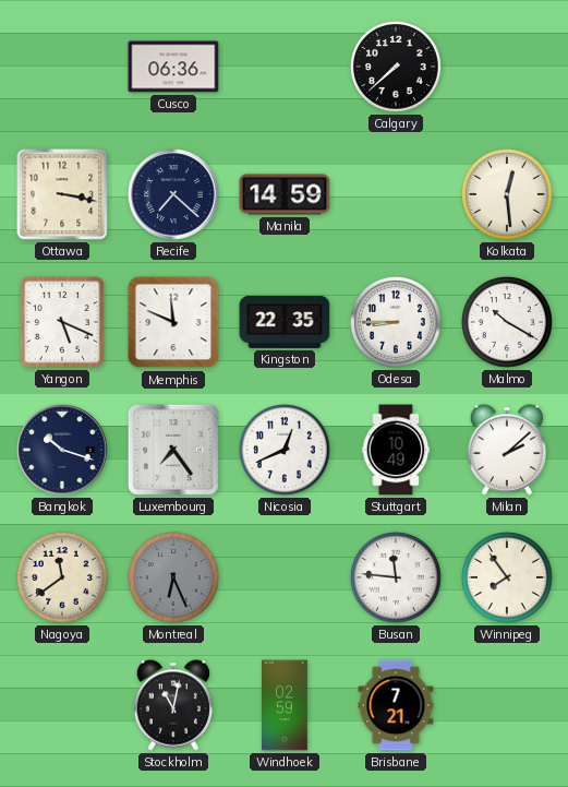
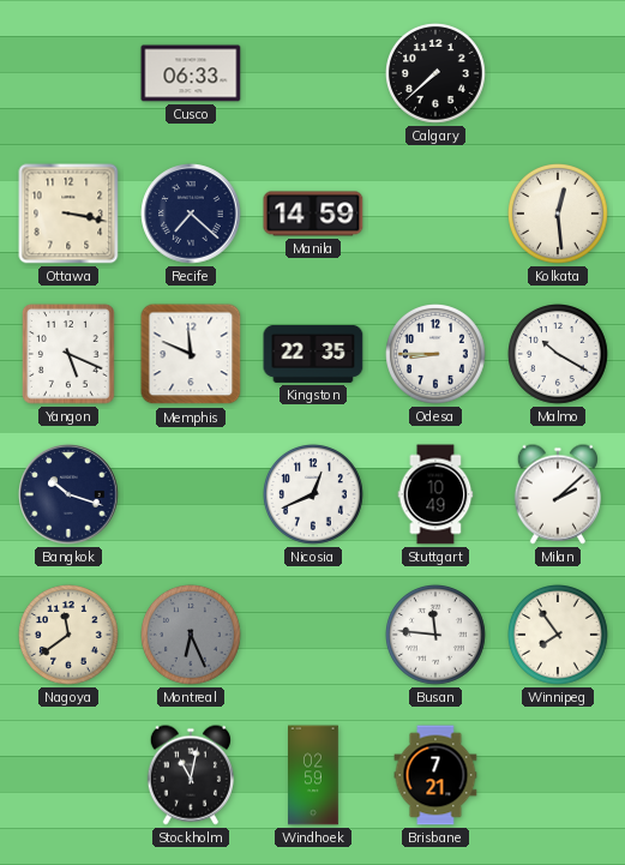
Cusco: 06:36 -> 06:33
Luxembourg: 7:24 -> none
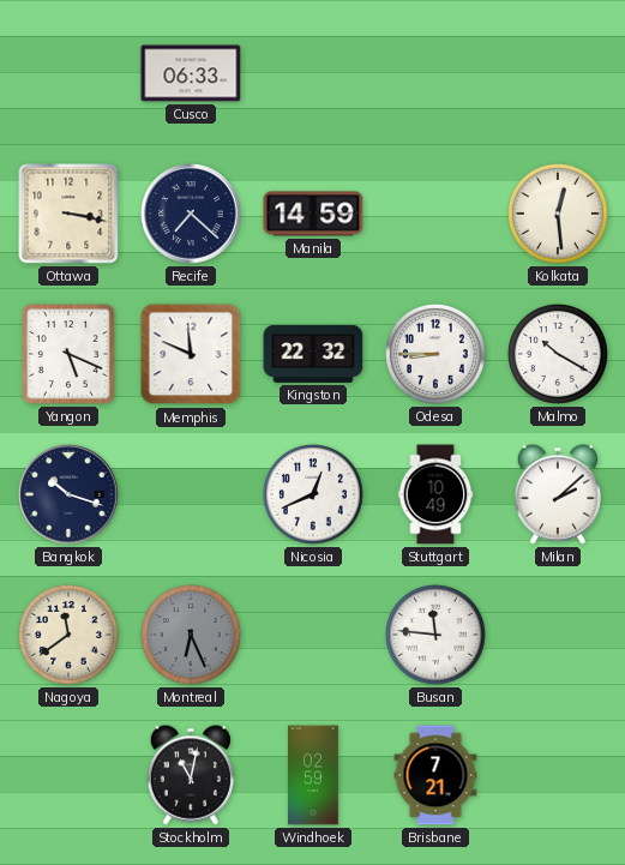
Calgary: 7:38 -> none
Kingston: 22:35 -> 22:32
Winnipeg: 7:54 -> none
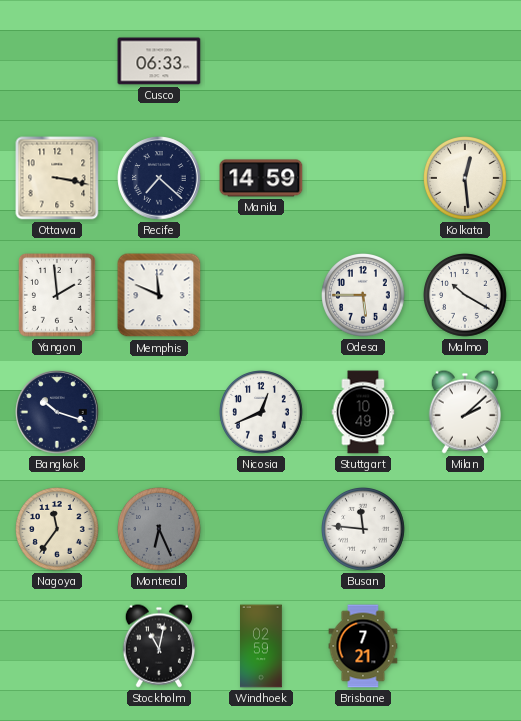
Yangon: 5:19 -> 1:59
Kingston: 22:32 -> none
Odesa: 8:45 -> 5:45
Nagoya: 11:39 -> 11:36
